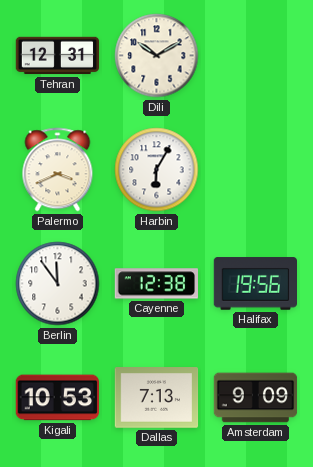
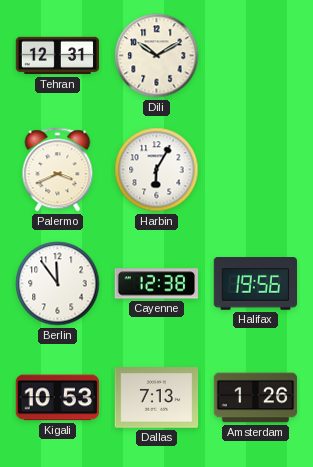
Amsterdam: 9:09 -> 1:26
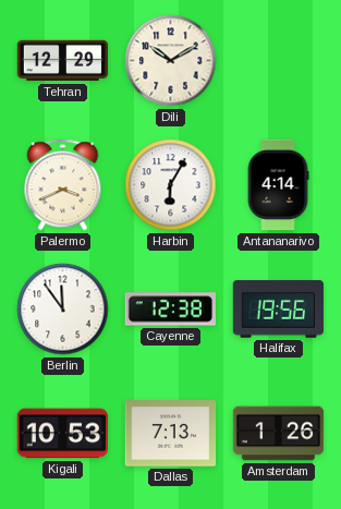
Tehran: 12:31 -> 12:29
Antananarivo: none -> 4:14
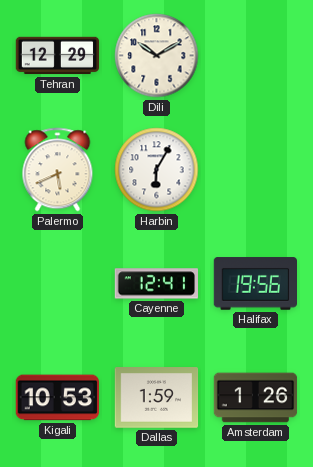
Palermo: 3:41 -> 5:41
Antananarivo: 4:14 -> none
Berlin: 11:54 -> none
Cayenne: 12:38 -> 12:41
Dallas: 7:13 -> 1:59
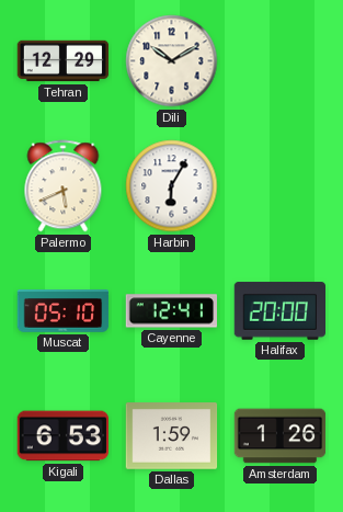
Muscat: none -> 05:10
Halifax: 19:56 -> 20:00
Kigali: 10:53 -> 6:53
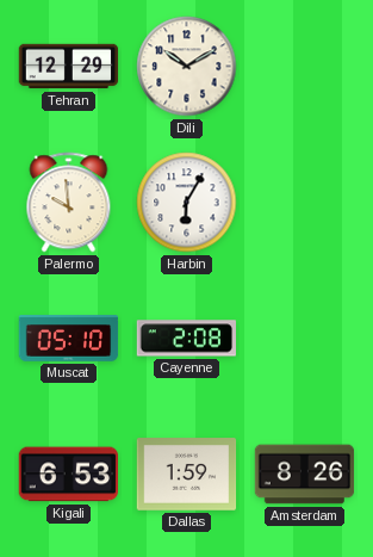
Palermo: 5:41 -> 9:59
Cayenne: 12:41 -> 2:08
Halifax: 20:00 -> none
Amsterdam: 1:26 -> 8:26
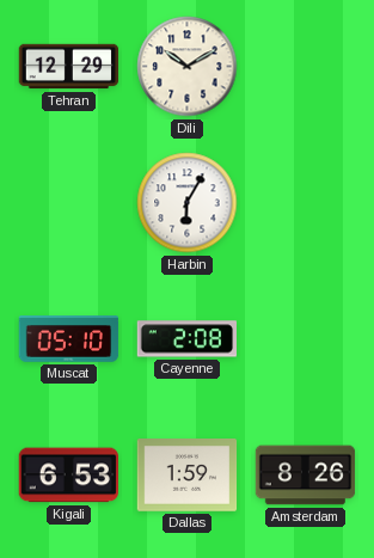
Palermo: 9:59 -> none
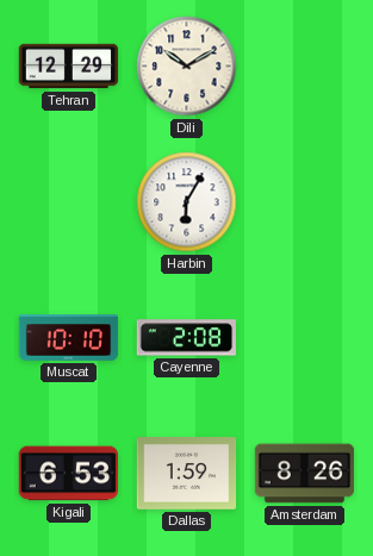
Muscat: 05:10 -> 10:10
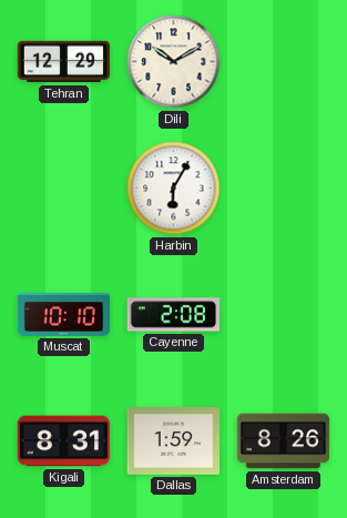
Kigali: 6:53 -> 8:31
